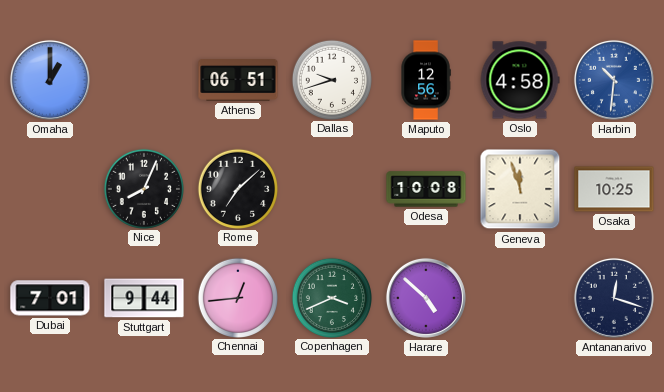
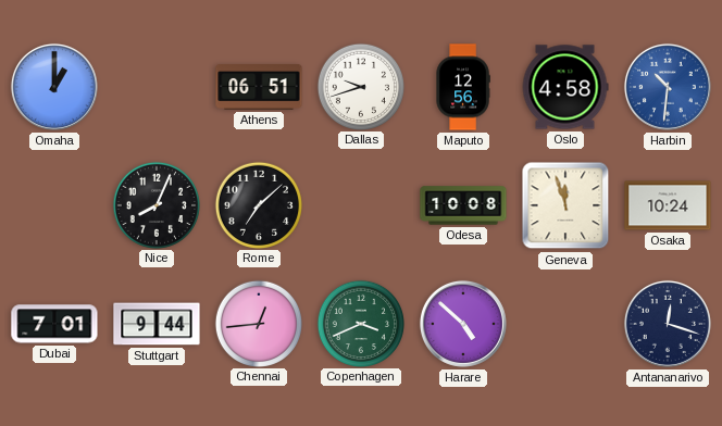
Osaka: 10:25 -> 10:24
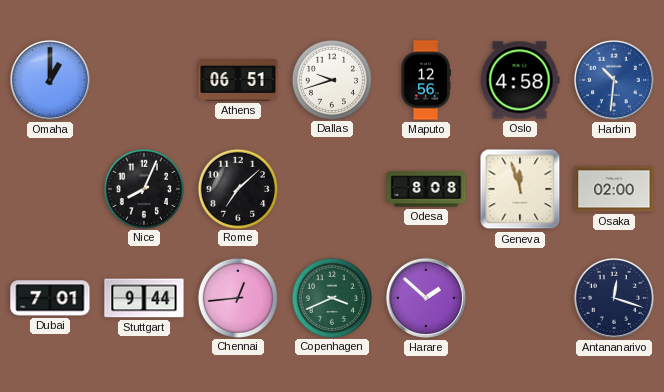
Odesa: 10:08 -> 8:08
Osaka: 10:24 -> 02:00
Harare: 4:52 -> 1:52
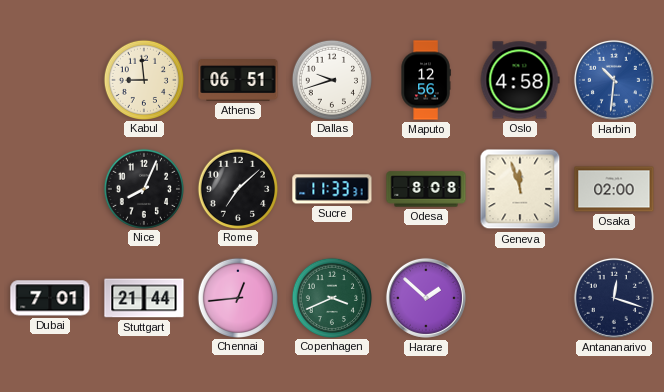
Omaha: 1:00 -> none
Kabul: none -> 8:59
Sucre: none -> 11:33
Stuttgart: 9:44 -> 21:44
